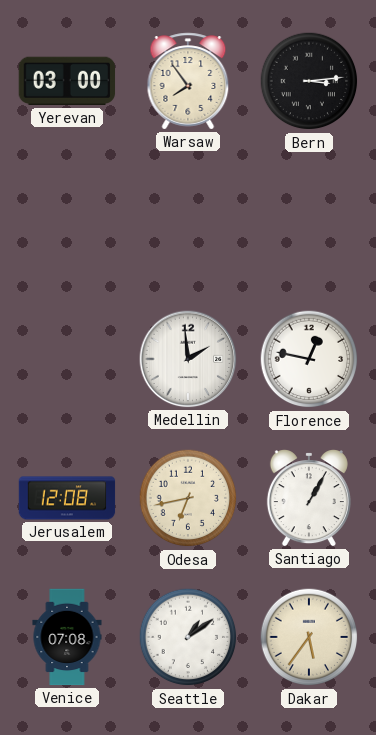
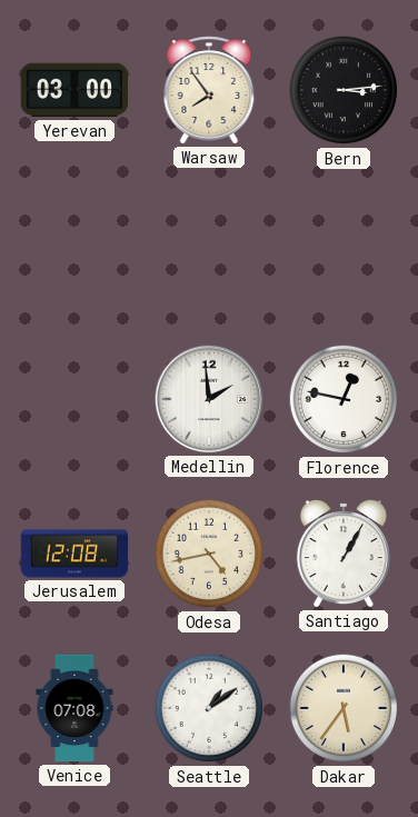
Odesa: 6:43 -> 4:43
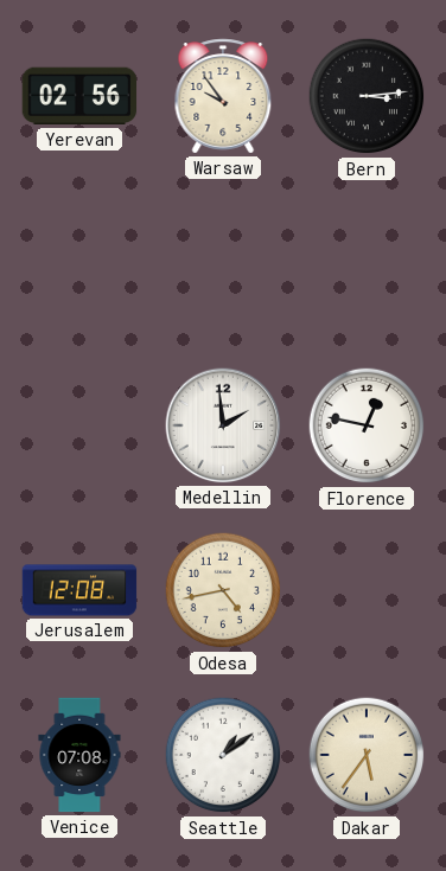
Yerevan: 03:00 -> 02:56
Warsaw: 7:54 -> 9:54
Santiago: 1:05 -> none
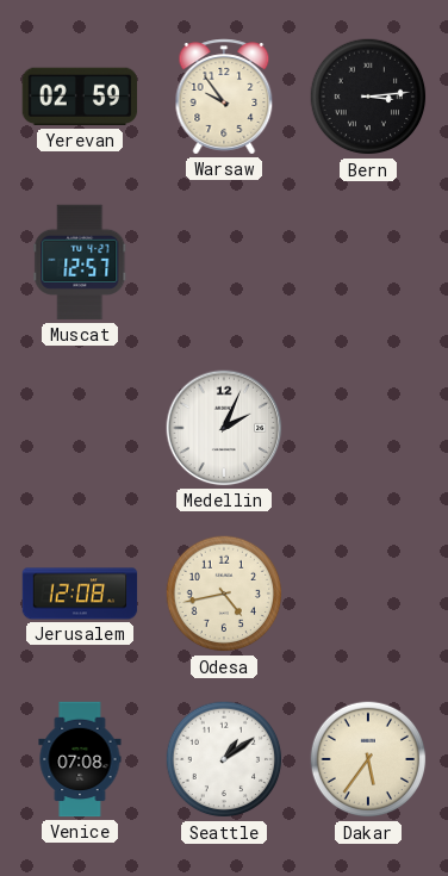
Yerevan: 02:56 -> 02:59
Muscat: none -> 12:57
Medellin: 1:59 -> 2:04
Florence: 12:47 -> none
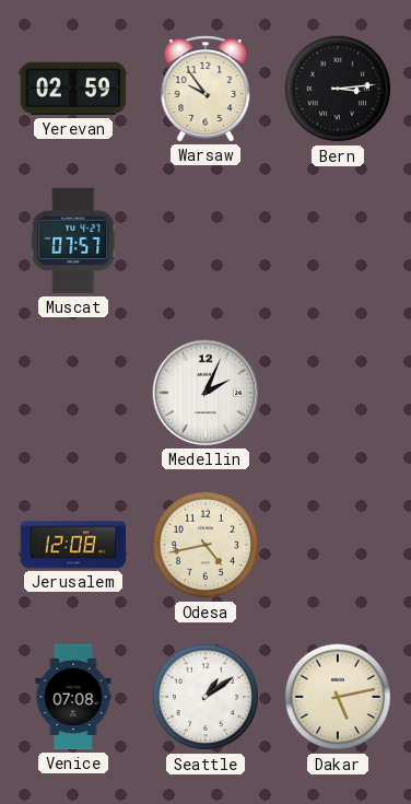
Muscat: 12:57 -> 07:57
Dakar: 5:36 -> 5:13
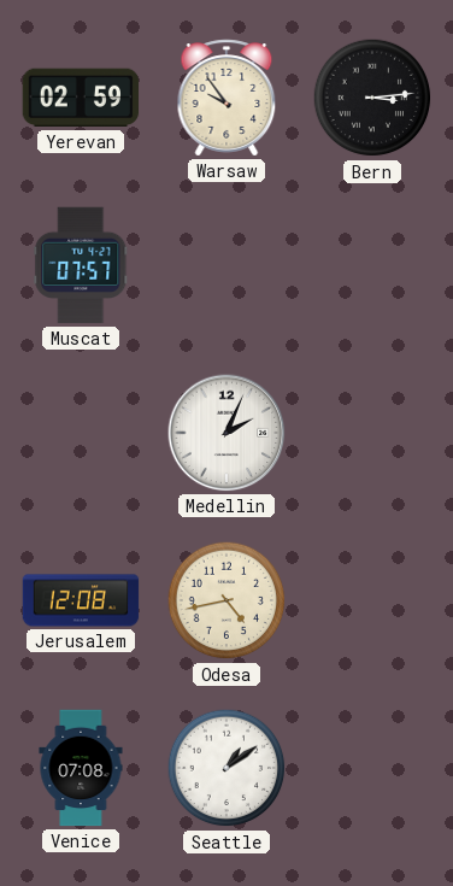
Dakar: 5:13 -> none
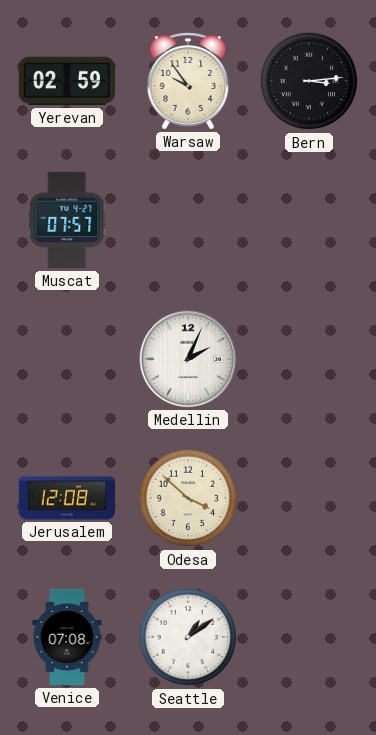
Odesa: 4:43 -> 3:52
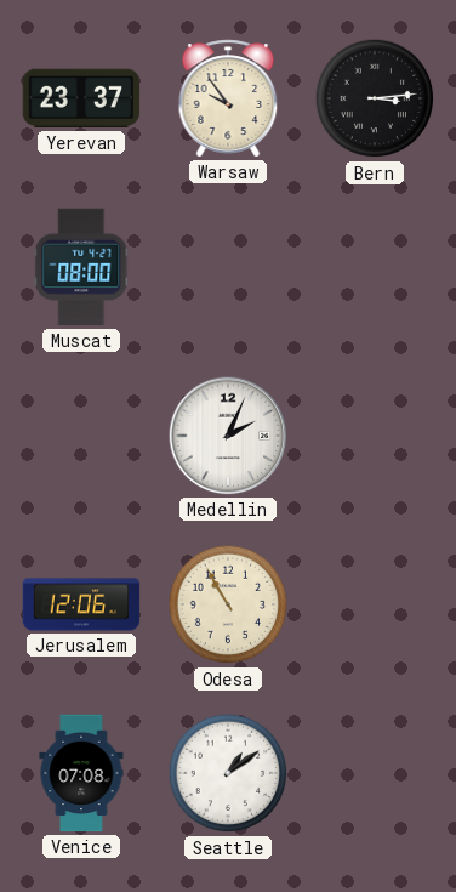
Yerevan: 02:59 -> 23:37
Muscat: 07:57 -> 08:00
Jerusalem: 12:08 -> 12:06
Odesa: 3:52 -> 10:55
